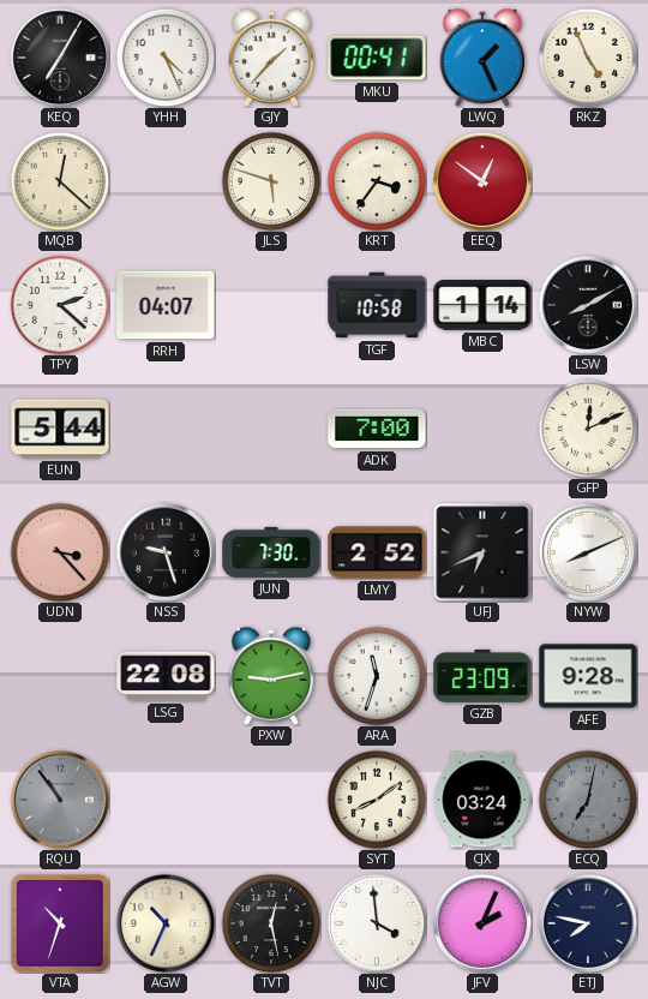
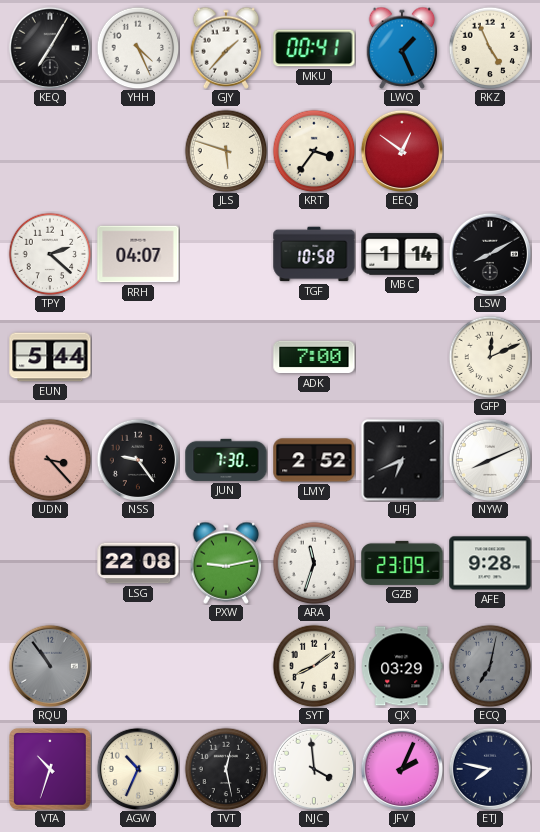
MQB: 12:22 -> none
NSS: 9:27 -> 9:24
CJX: 03:24 -> 03:29
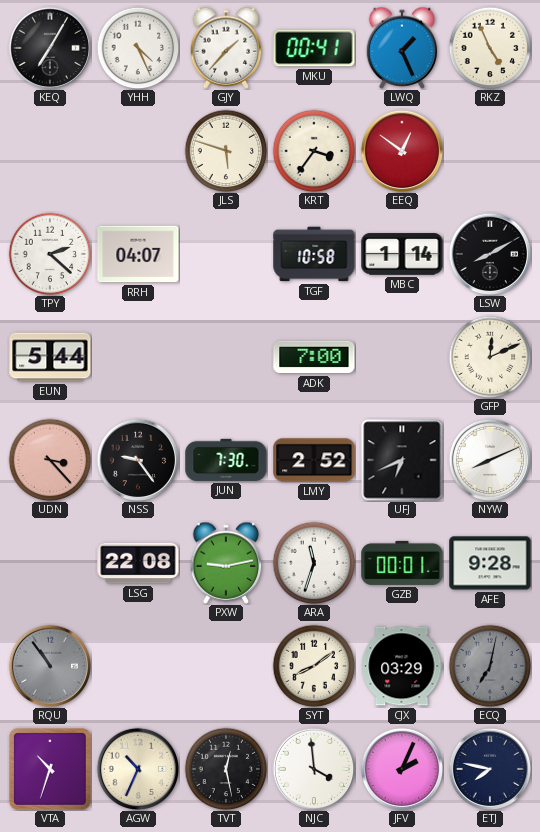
GZB: 23:09 -> 00:01
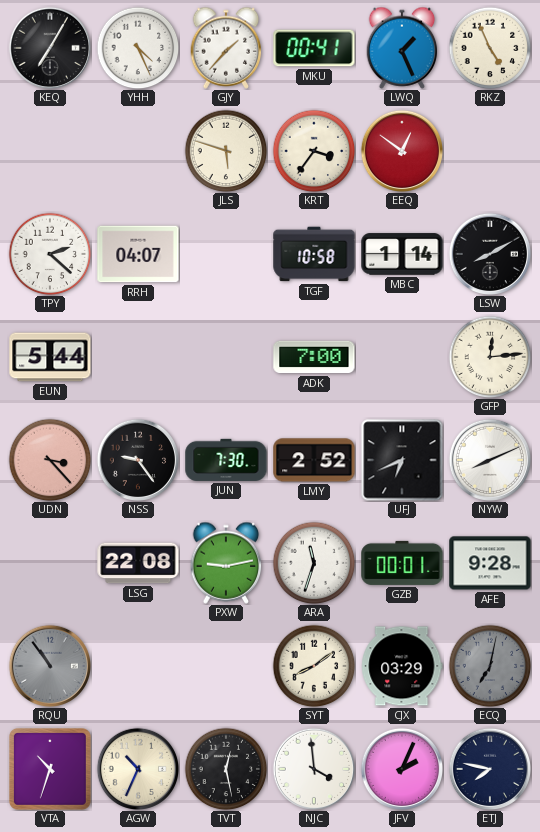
GFP: 12:11 -> 12:14
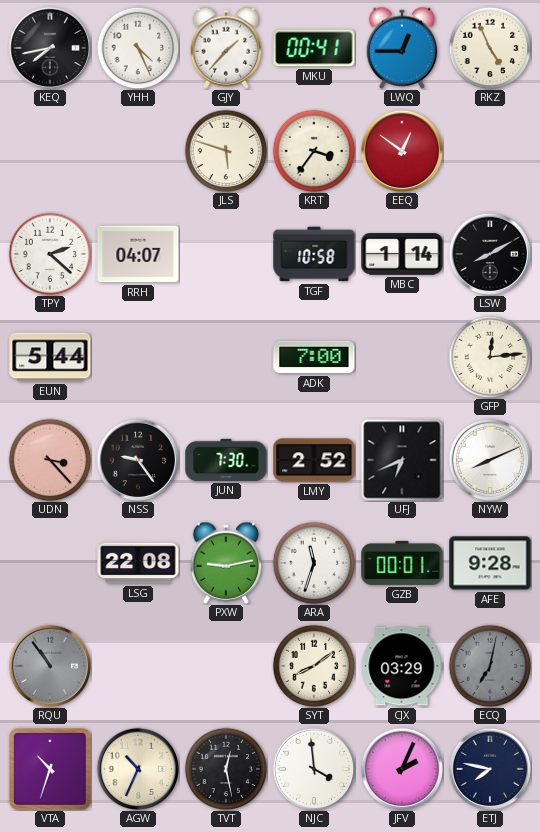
KEQ: 7:05 -> 7:43
LWQ: 1:26 -> 12:45
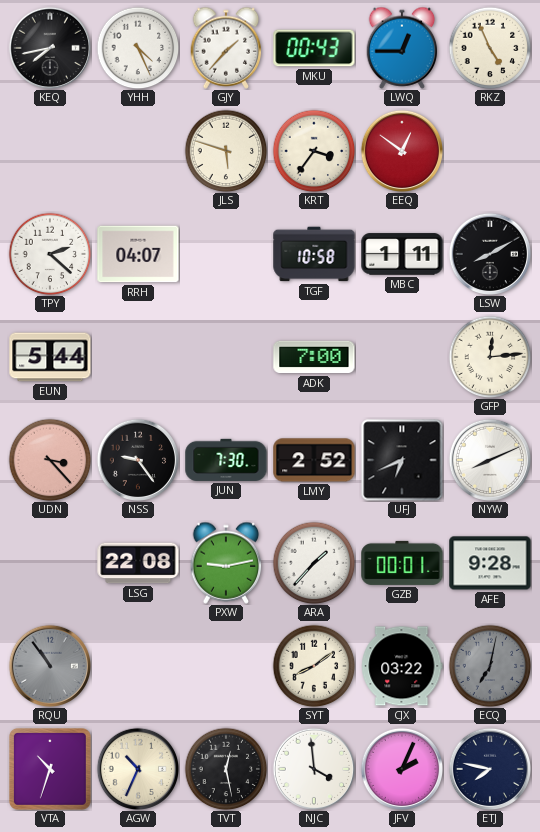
MKU: 00:41 -> 00:43
MBC: 1:14 -> 1:11
ARA: 11:33 -> 1:37
CJX: 03:29 -> 03:22
